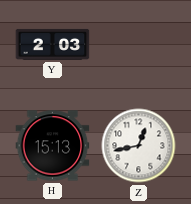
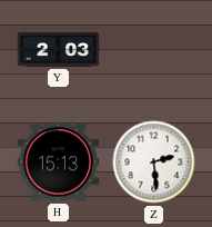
Z: 12:43 -> 2:29
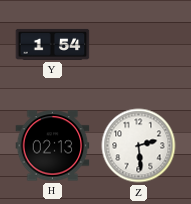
Y: 2:03 -> 1:54
H: 15:13 -> 02:13
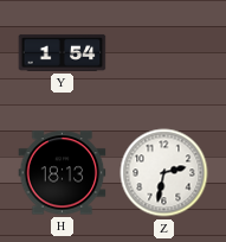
H: 02:13 -> 18:13
Z: 2:29 -> 2:32
